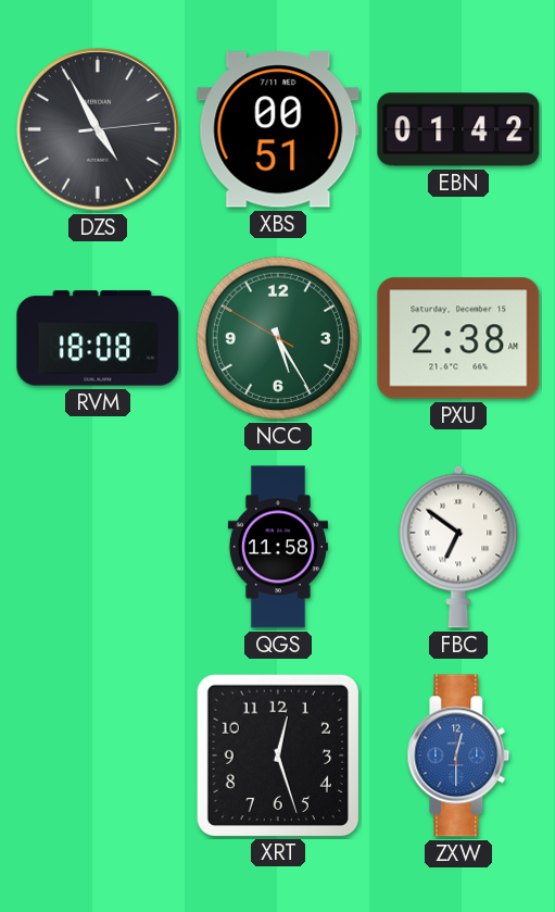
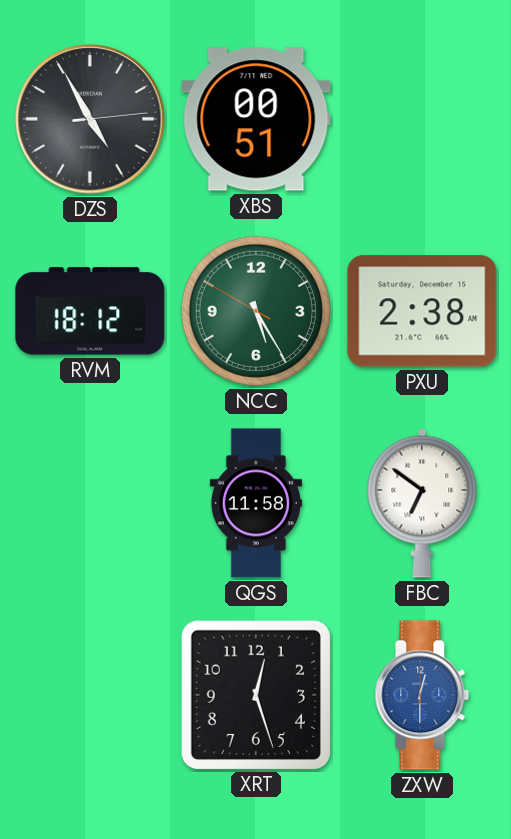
EBN: 01:42 -> none
RVM: 18:08 -> 18:12
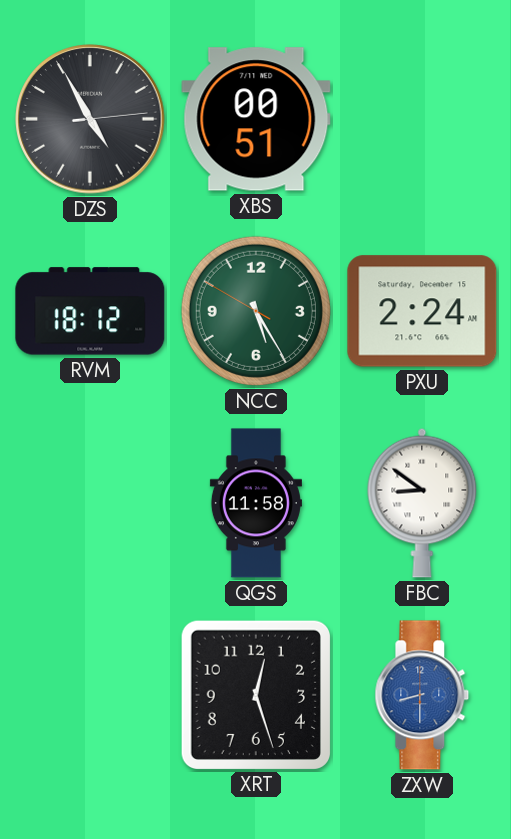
PXU: 2:38 -> 2:24
FBC: 6:51 -> 8:51
ZXW: 12:30 -> 8:30
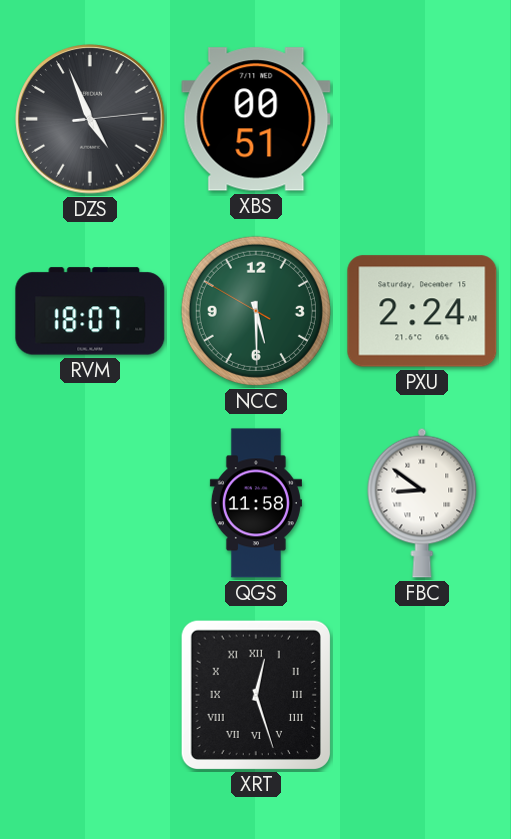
DZS: 4:55 -> 4:56
RVM: 18:12 -> 18:07
NCC: 5:24 -> 5:29
XRT numerals: Arabic -> Roman
ZXW: 8:30 -> none
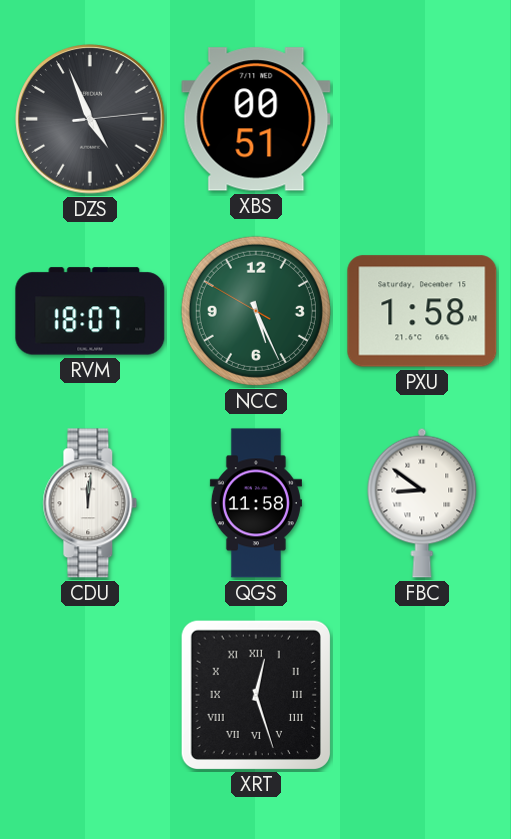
NCC: 5:29 -> 5:25
PXU: 2:24 -> 1:58
CDU: none -> 12:01
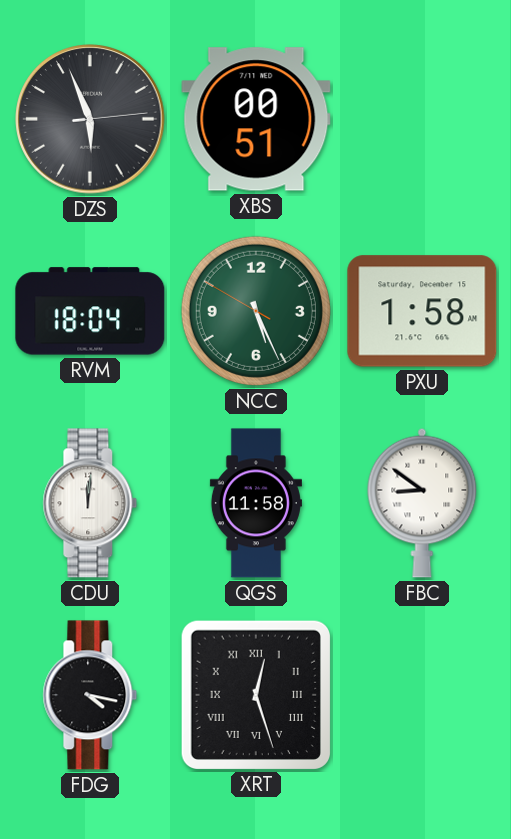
DZS: 4:56 -> 5:56
RVM: 18:07 -> 18:04
FDG: none -> 4:17
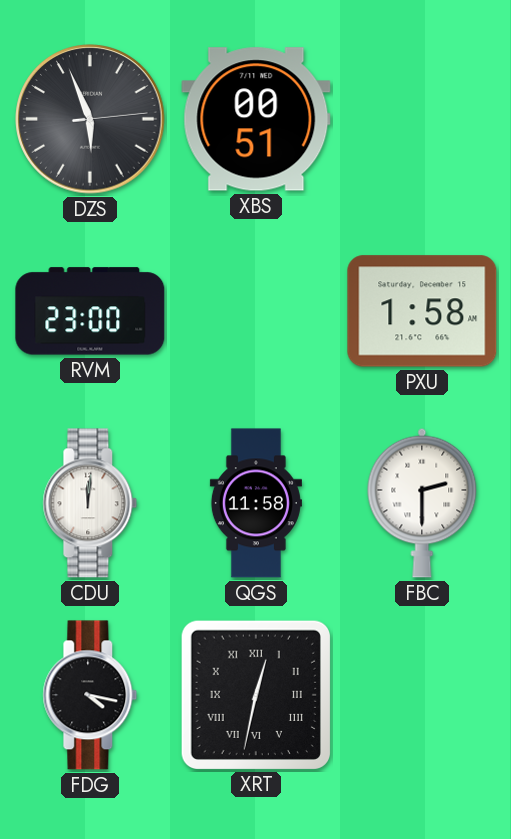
RVM: 18:04 -> 23:00
NCC: 5:25 -> none
FBC: 8:51 -> 2:30
XRT: 12:27 -> 12:32
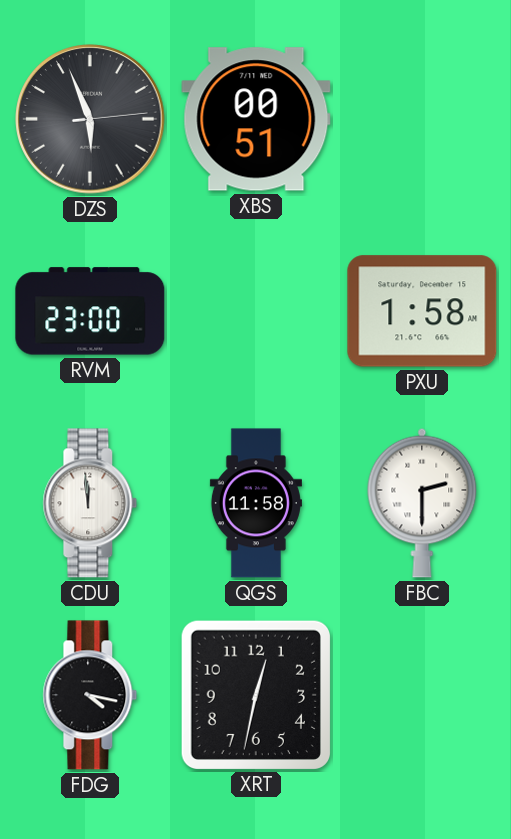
CDU: 12:01 -> 11:59
XRT numerals: Roman -> Arabic
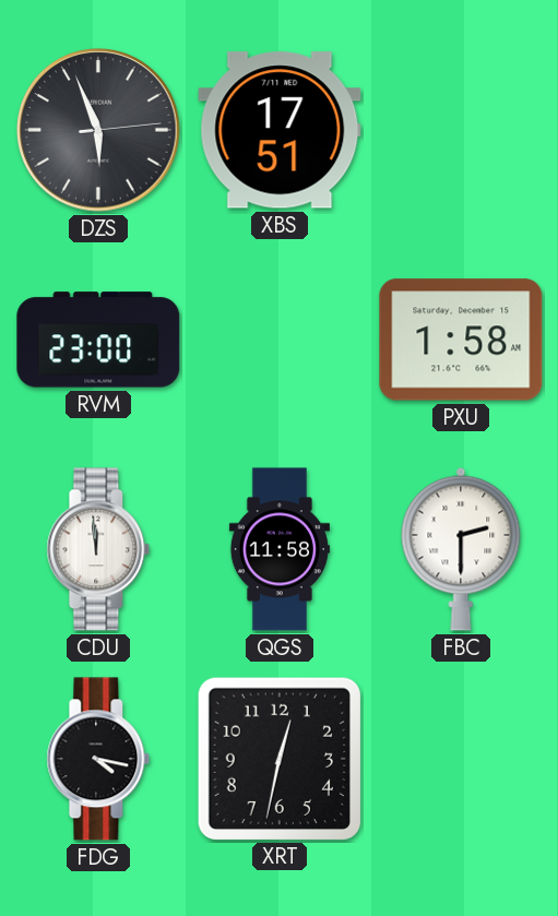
XBS: 00:51 -> 17:51
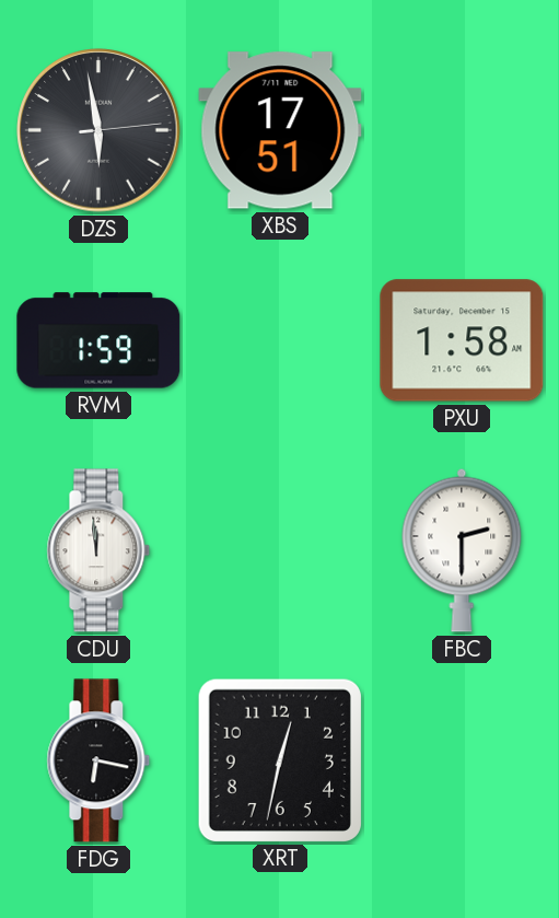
DZS: 5:56 -> 5:58
RVM: 23:00 -> 1:59
QGS: 11:58 -> none
FDG: 4:17 -> 6:17
